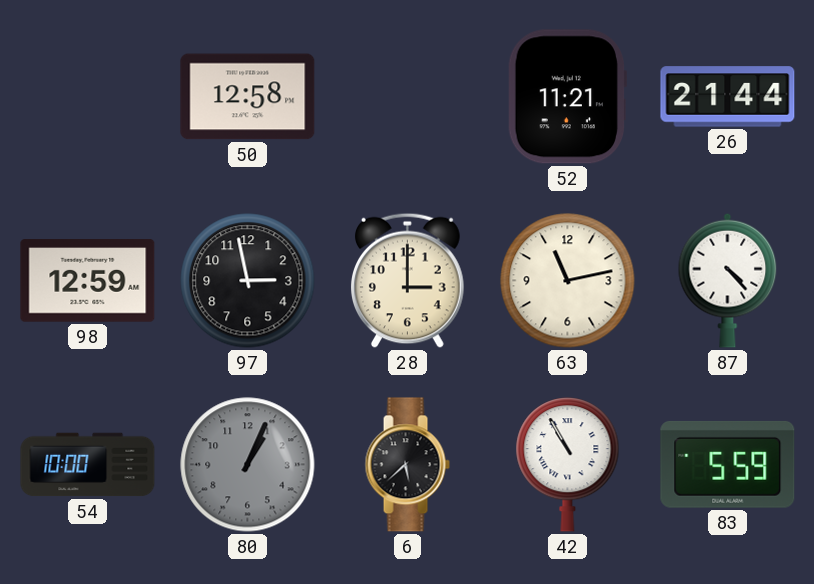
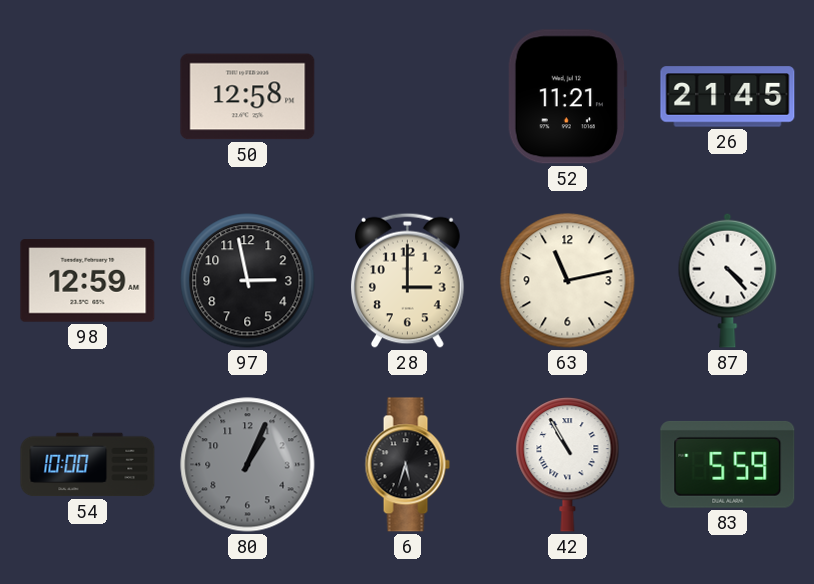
26: 21:44 -> 21:45
6: 5:38 -> 5:33
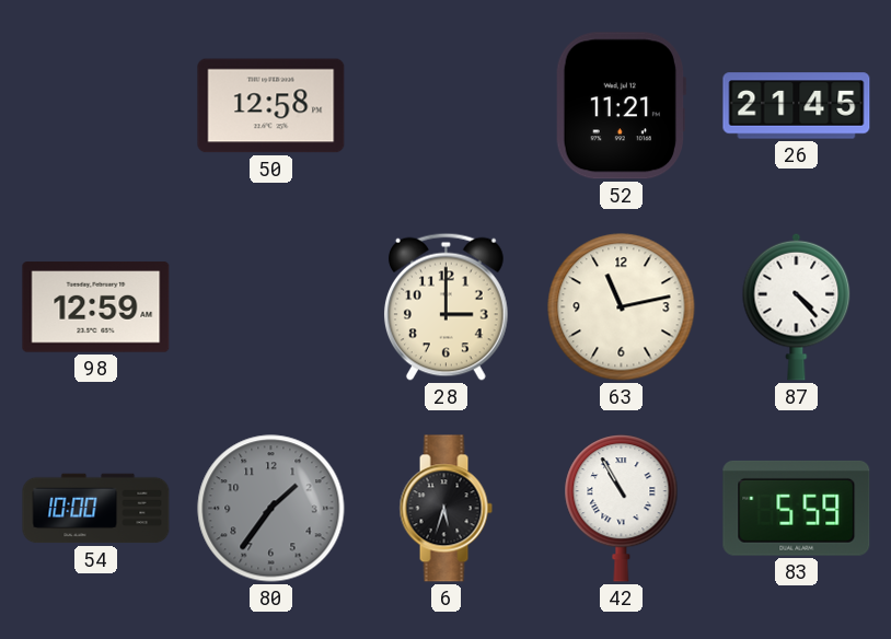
97: 2:58 -> none
80: 1:04 -> 1:36
